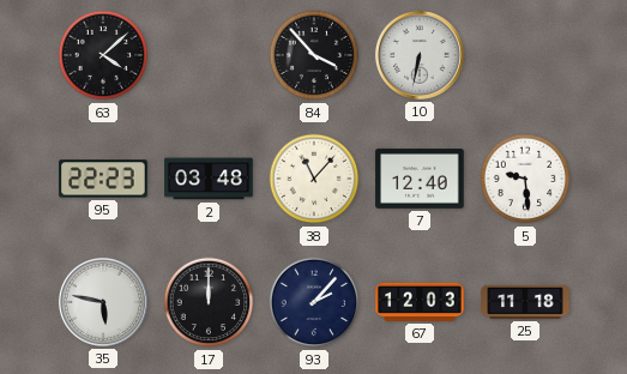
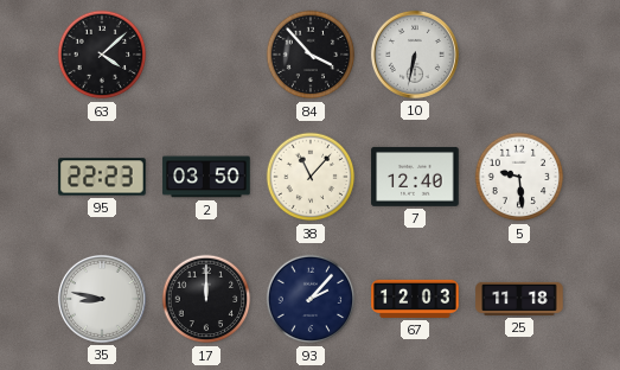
2: 03:48 -> 03:50
35: 5:47 -> 8:47
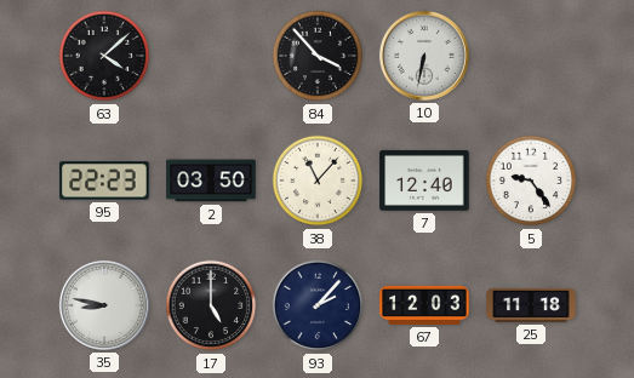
5: 9:29 -> 9:24
17: 12:00 -> 5:00
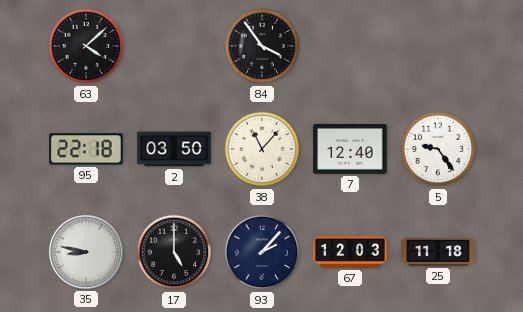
84: 3:53 -> 3:54
10: 6:32 -> none
95: 22:23 -> 22:18
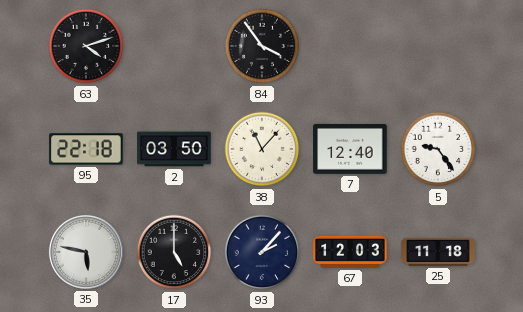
63: 4:08 -> 4:12
35: 8:47 -> 5:47
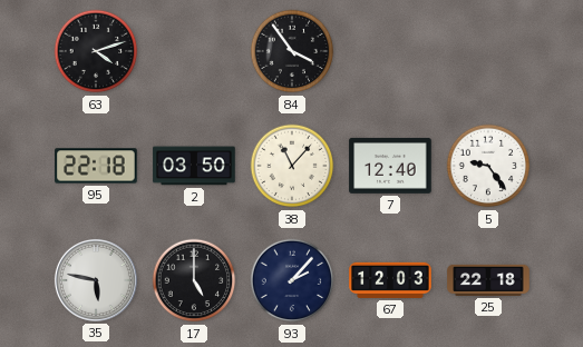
25: 11:18 -> 22:18
